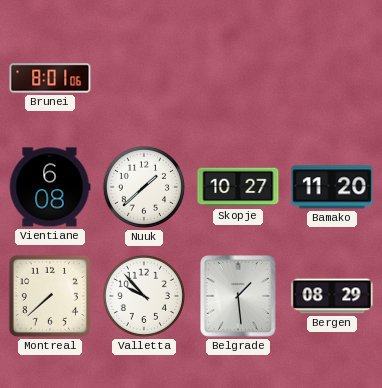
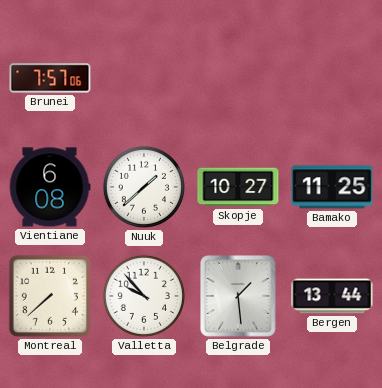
Brunei: 8:01 -> 7:57
Bamako: 11:20 -> 11:25
Bergen: 08:29 -> 13:44
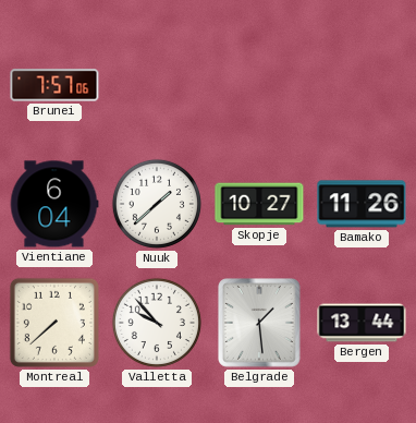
Vientiane: 6:08 -> 6:04
Bamako: 11:25 -> 11:26
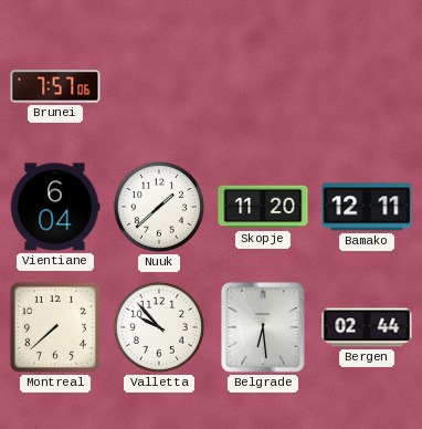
Skopje: 10:27 -> 11:20
Bamako: 11:26 -> 12:11
Belgrade: 1:29 -> 6:29
Bergen: 13:44 -> 02:44
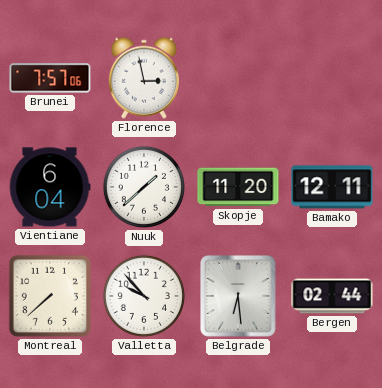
Florence: none -> 2:58
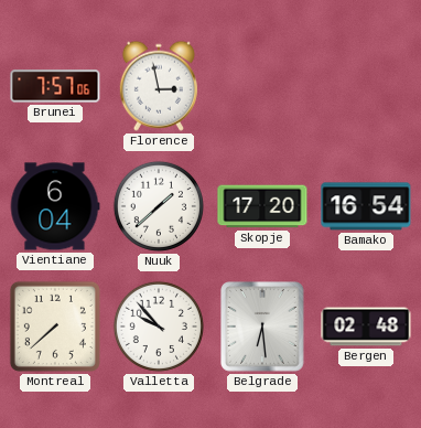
Skopje: 11:20 -> 17:20
Bamako: 12:11 -> 16:54
Bergen: 02:44 -> 02:48
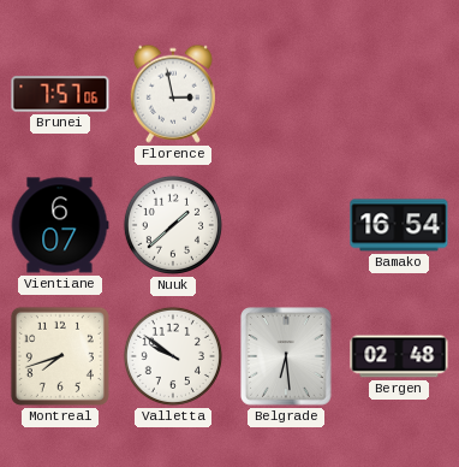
Vientiane: 6:04 -> 6:07
Skopje: 17:20 -> none
Montreal: 7:38 -> 7:42
Valletta: 9:53 -> 9:51
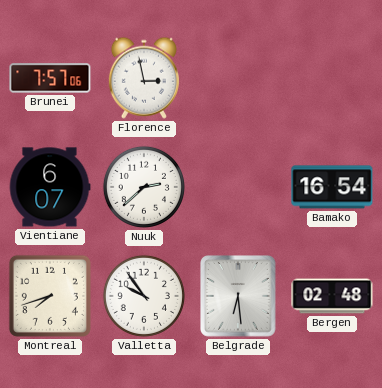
Nuuk: 1:38 -> 2:38
Valletta: 9:51 -> 9:54
